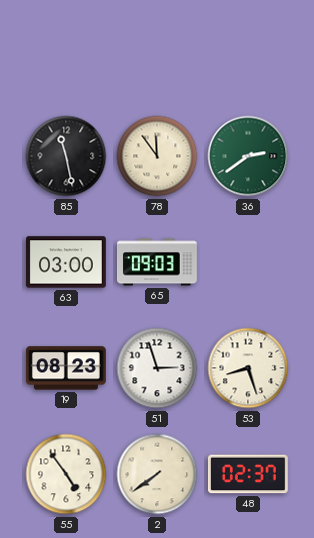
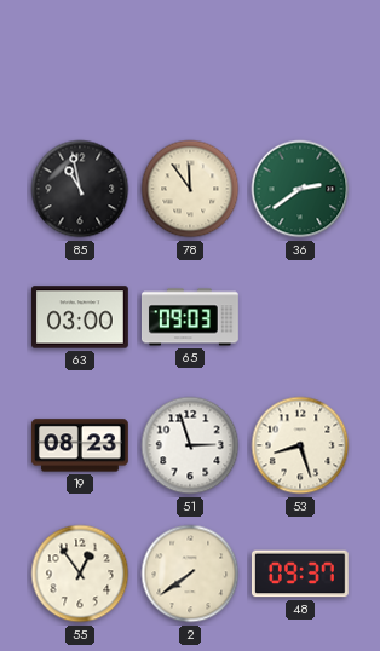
85: 11:28 -> 10:58
55: 4:54 -> 12:54
48: 02:37 -> 09:37
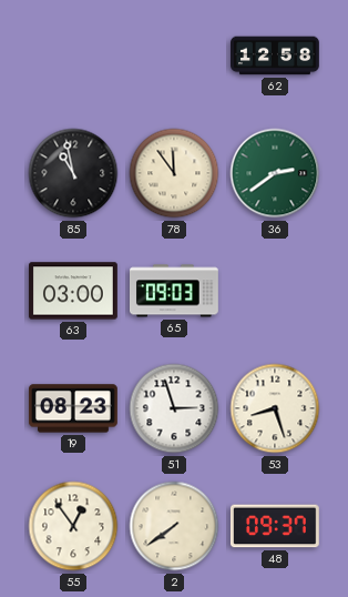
62: none -> 12:58
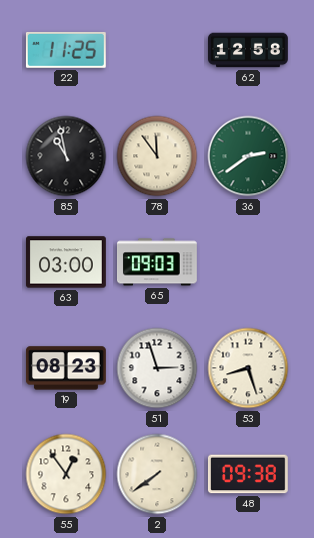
22: none -> 11:25
48: 09:37 -> 09:38
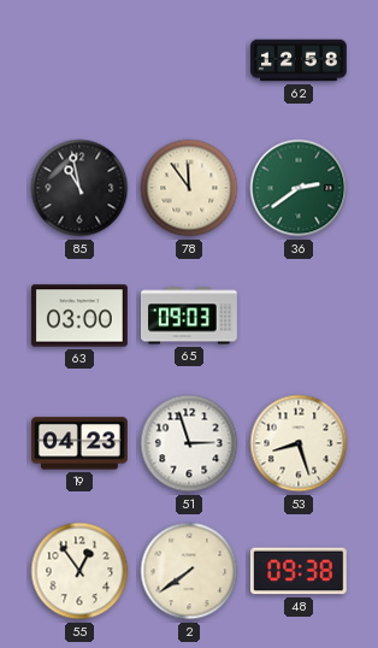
22: 11:25 -> none
19: 08:23 -> 04:23
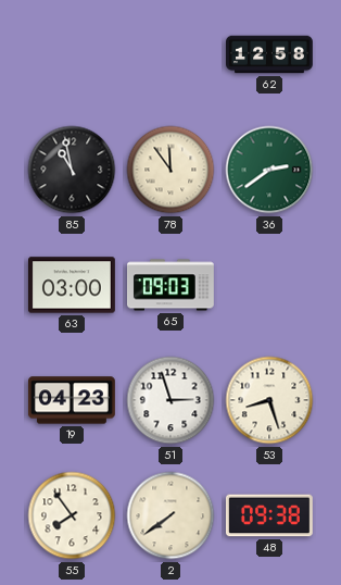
55: 12:54 -> 7:54
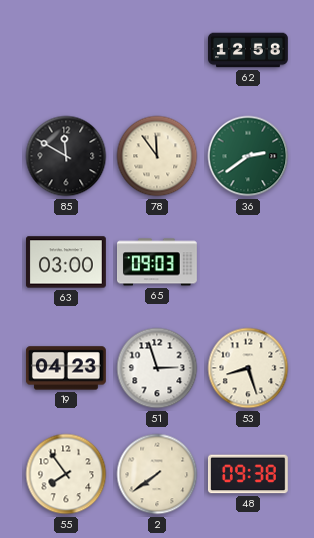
85: 10:58 -> 11:50
